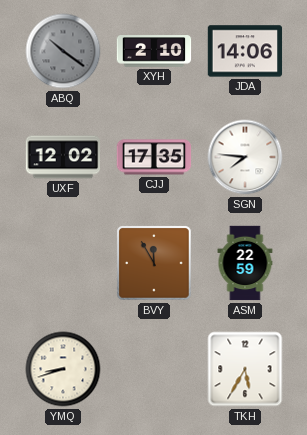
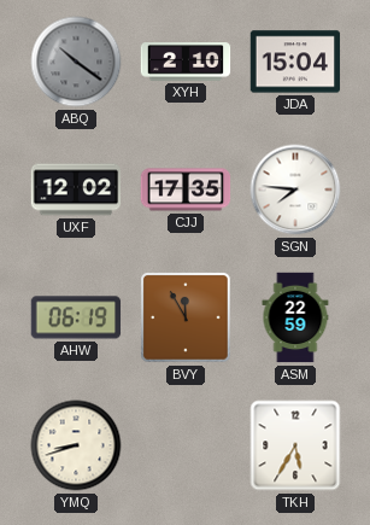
JDA: 14:06 -> 15:04
AHW: none -> 06:19
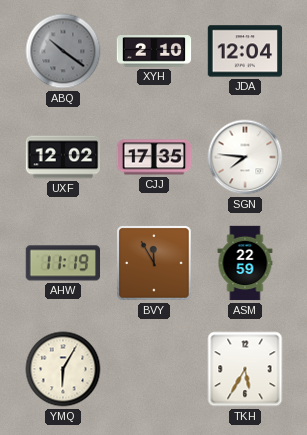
JDA: 15:04 -> 12:04
AHW: 06:19 -> 11:19
YMQ: 8:42 -> 6:05
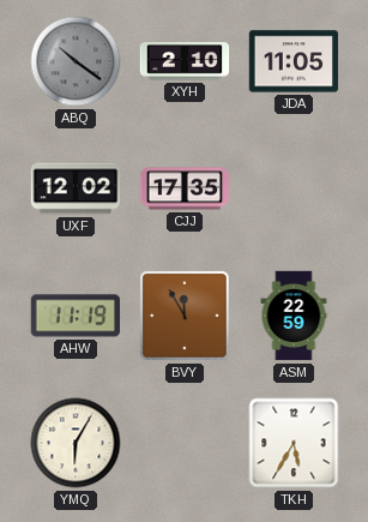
JDA: 12:04 -> 11:05
SGN: 7:46 -> none
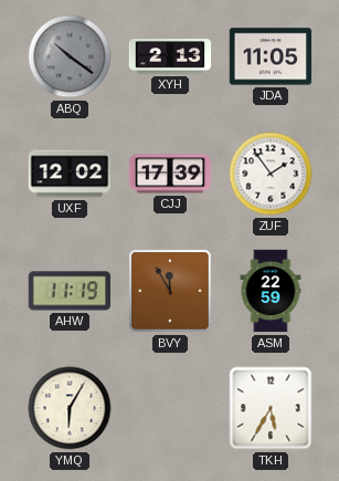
XYH: 2:10 -> 2:13
CJJ: 17:35 -> 17:39
ZUF: none -> 1:54
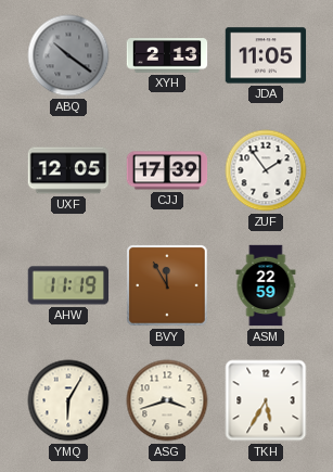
UXF: 12:02 -> 12:05
ASG: none -> 3:42
